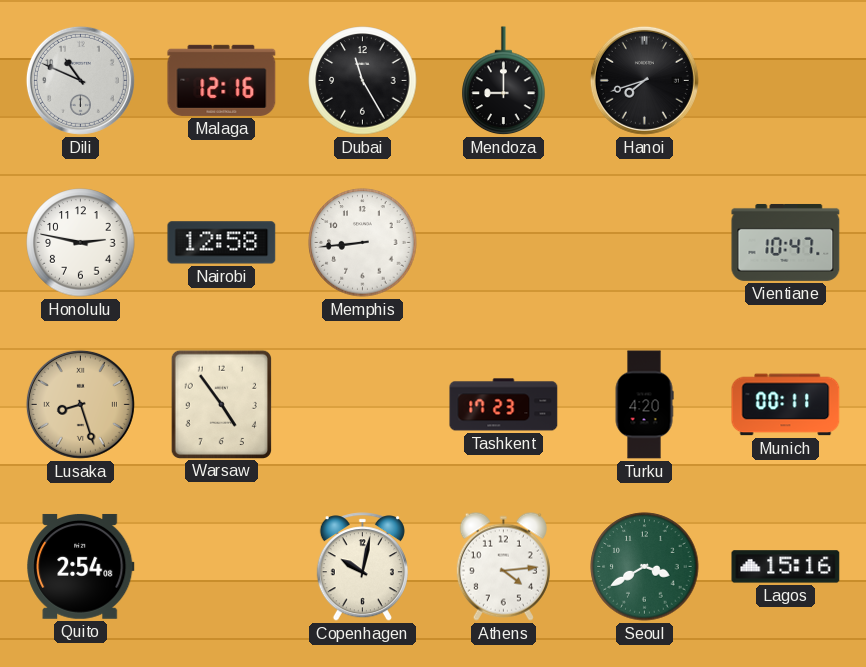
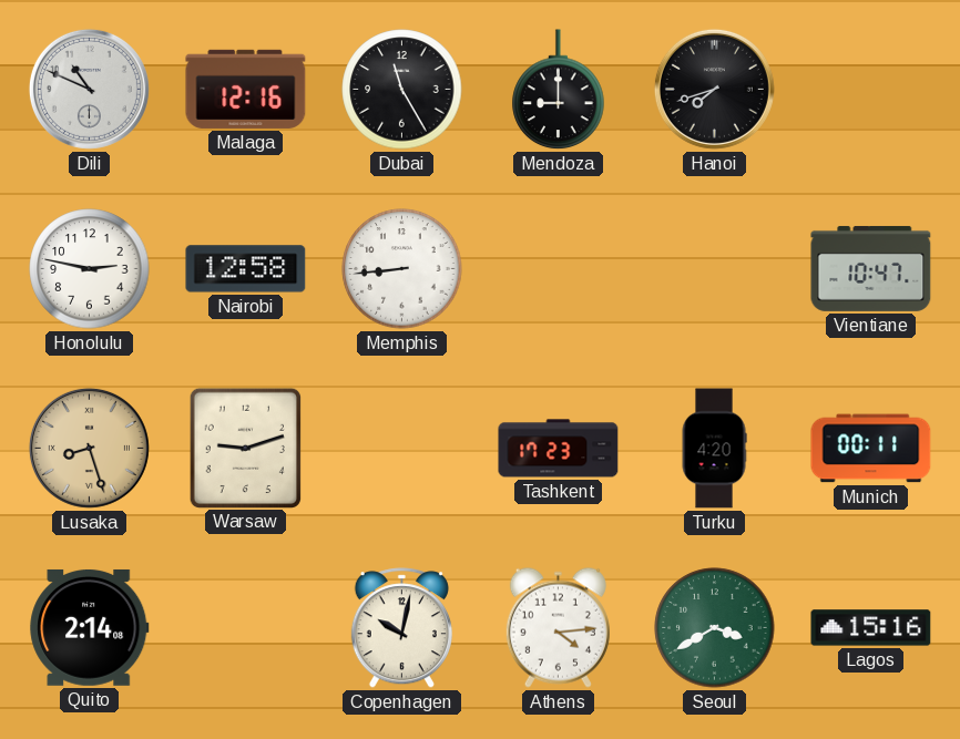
Warsaw: 4:54 -> 9:12
Quito: 2:54 -> 2:14
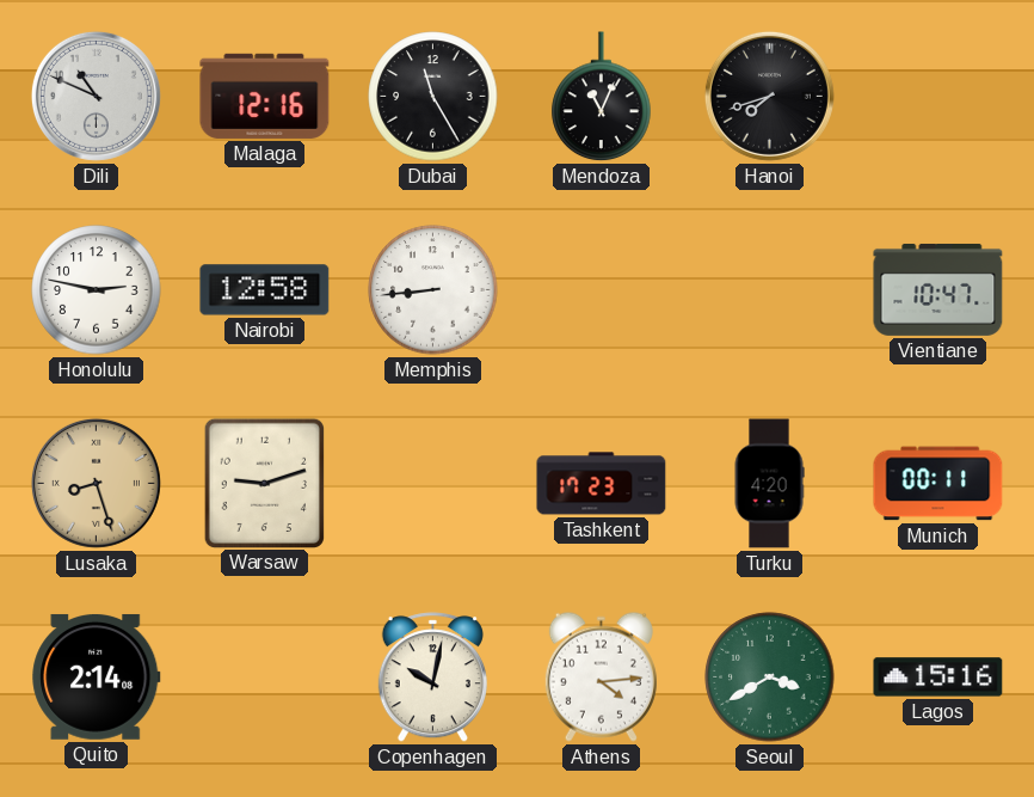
Mendoza: 9:00 -> 11:04
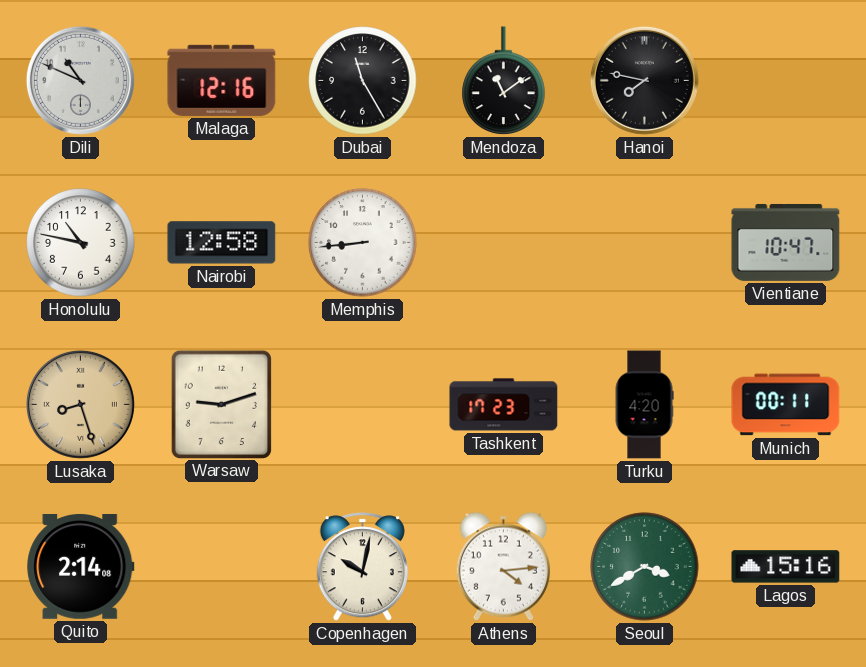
Mendoza: 11:04 -> 11:09
Hanoi: 7:42 -> 7:47
Honolulu: 2:47 -> 10:47
